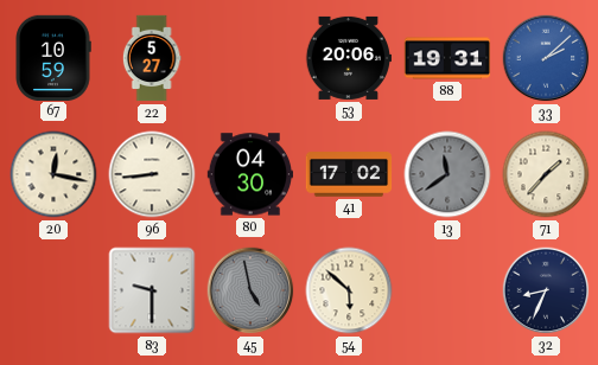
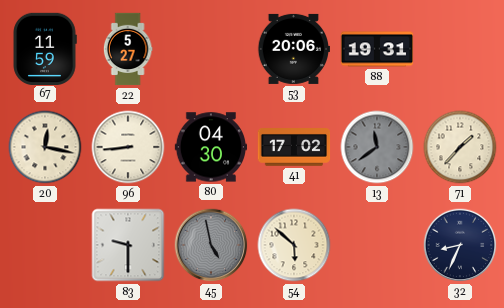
67: 10:59 -> 11:59
33: 2:08 -> none
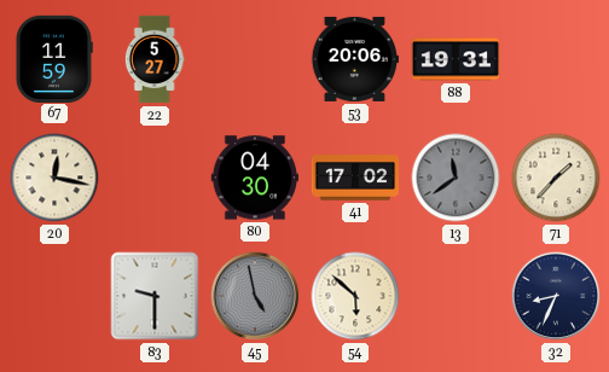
96: 8:44 -> none
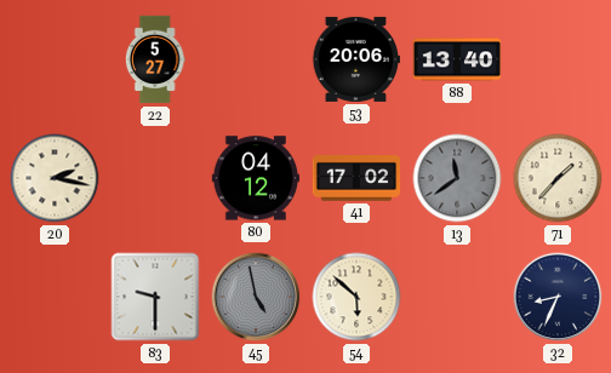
67: 11:59 -> none
88: 19:31 -> 13:40
20: 12:17 -> 2:17
80: 04:30 -> 04:12
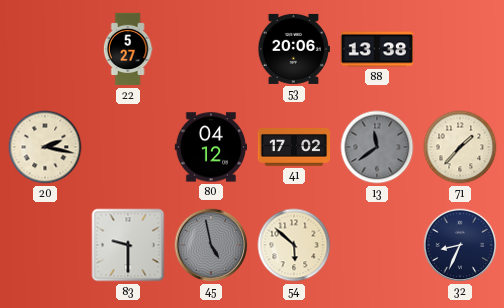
88: 13:40 -> 13:38
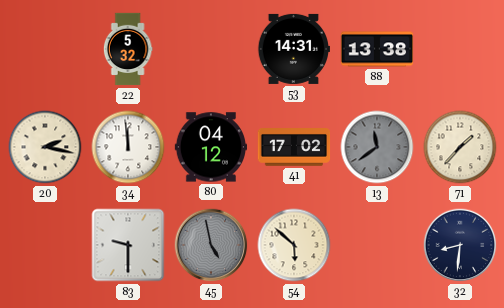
22: 5:27 -> 5:32
53: 20:06 -> 14:31
34: none -> 11:59
32: 8:34 -> 8:31
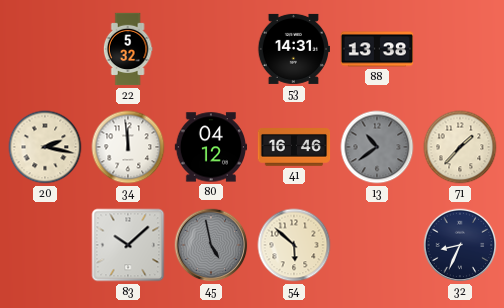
41: 17:02 -> 16:46
13: 11:39 -> 10:39
83: 9:30 -> 10:08
32: 8:31 -> 8:34
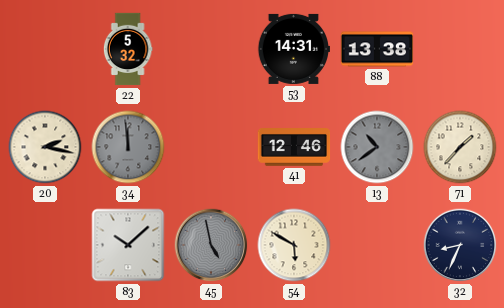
34 dial: white -> grey
80: 04:12 -> none
41: 16:46 -> 12:46
54: 5:52 -> 5:50
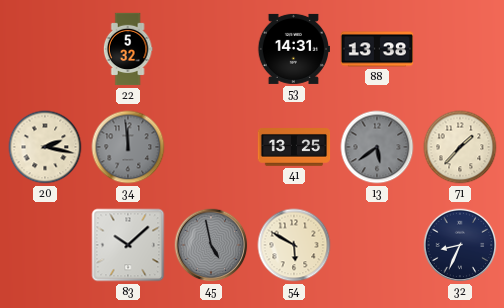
41: 12:46 -> 13:25
13: 10:39 -> 5:39
